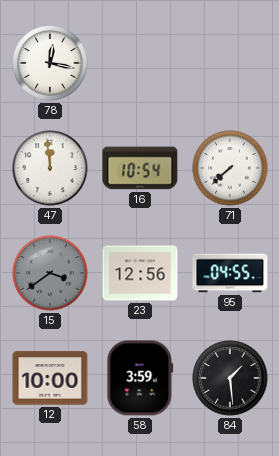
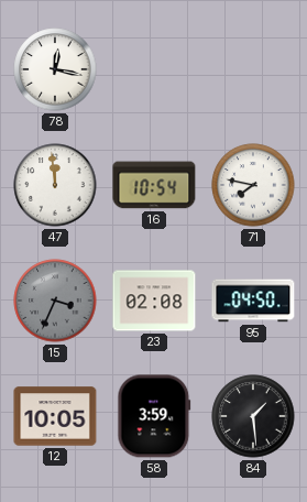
71: 7:38 -> 7:47
15: 3:39 -> 3:34
23: 12:56 -> 02:08
95: 04:55 -> 04:50
12: 10:00 -> 10:05
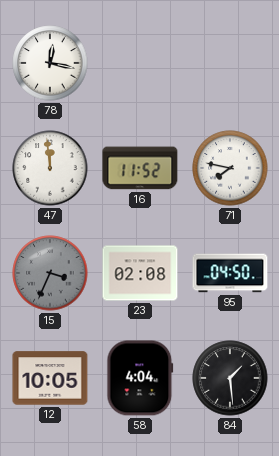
16: 10:54 -> 11:52
58: 3:59 -> 4:04
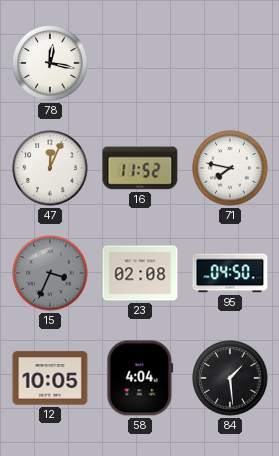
47: 11:59 -> 12:04
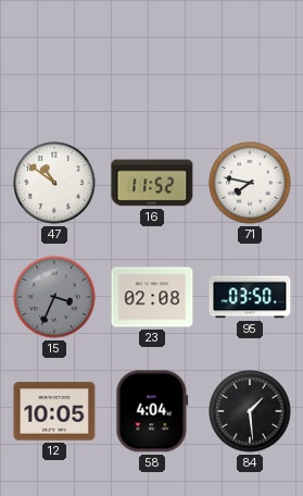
78: 12:17 -> none
47: 12:04 -> 10:51
95: 04:50 -> 03:50
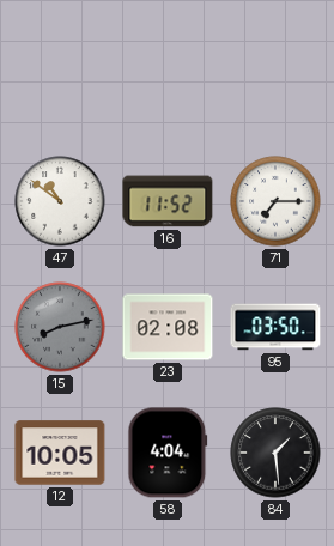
71: 7:47 -> 7:15
15: 3:34 -> 8:13
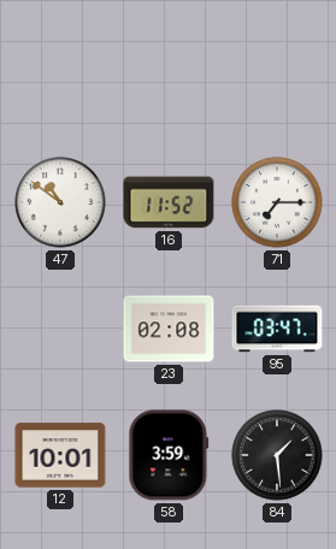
15: 8:13 -> none
95: 03:50 -> 03:47
12: 10:05 -> 10:01
58: 4:04 -> 3:59
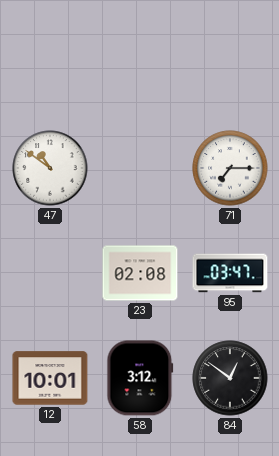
16: 11:52 -> none
58: 3:59 -> 3:12
84: 1:29 -> 12:51
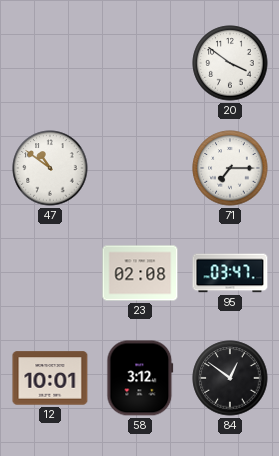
20: none -> 3:51
